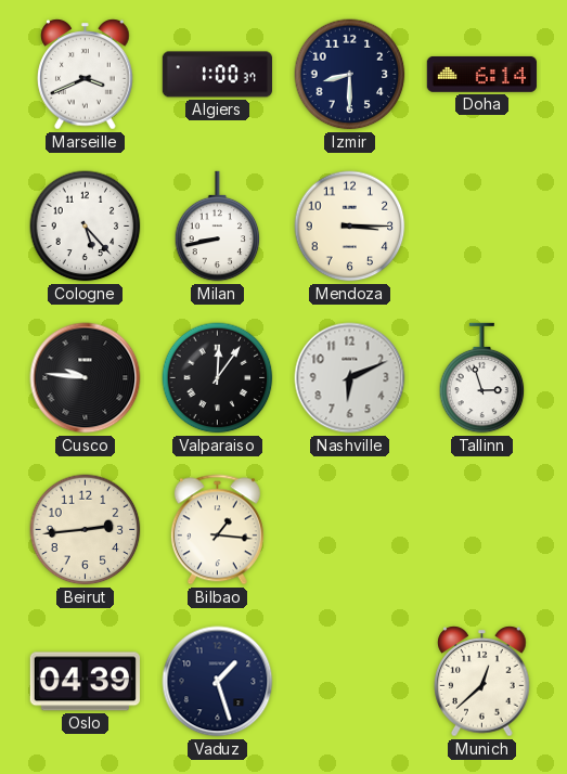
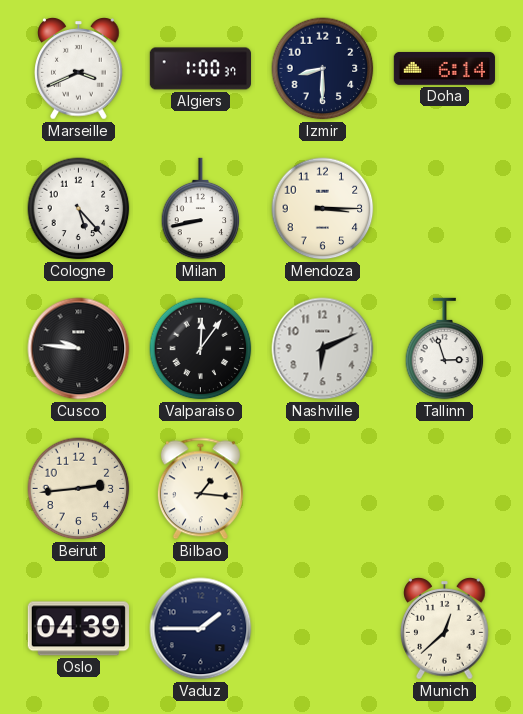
Vaduz: 1:27 -> 1:45
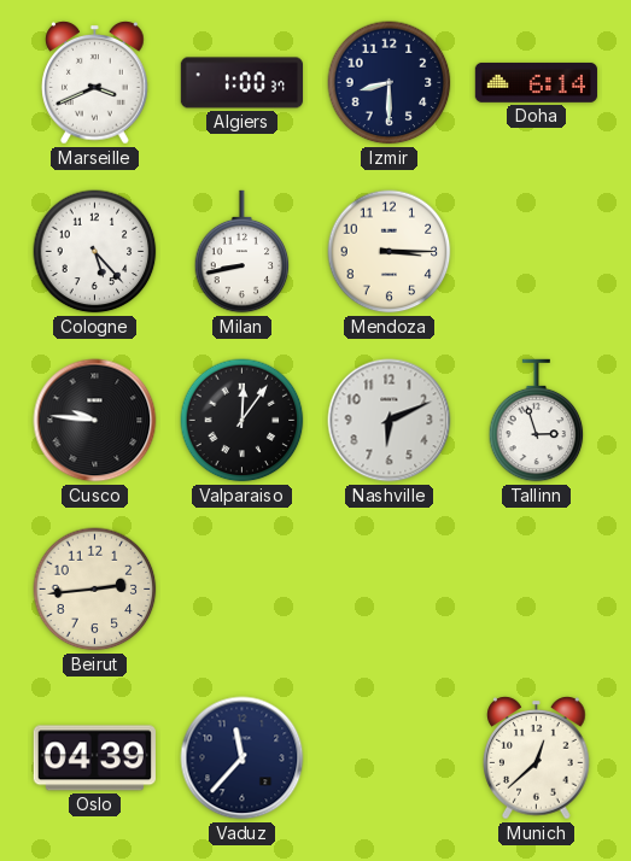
Bilbao: 1:16 -> none
Vaduz: 1:45 -> 11:37
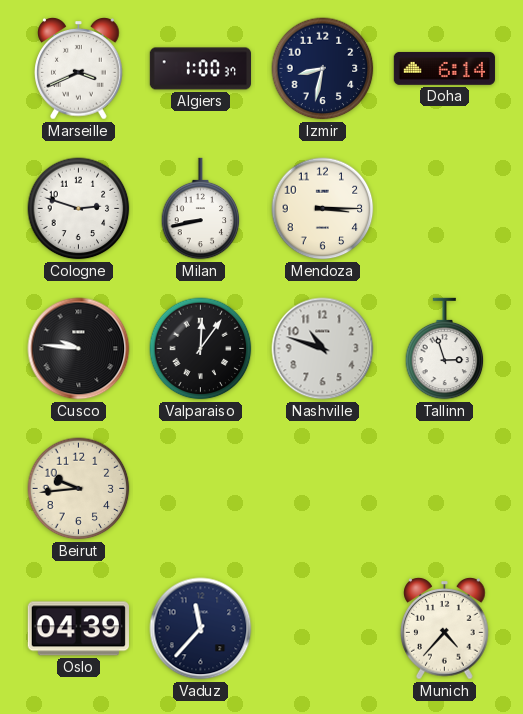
Izmir: 8:30 -> 8:32
Cologne: 5:23 -> 2:48
Nashville: 6:11 -> 10:48
Beirut: 2:44 -> 9:44
Munich: 12:38 -> 4:37
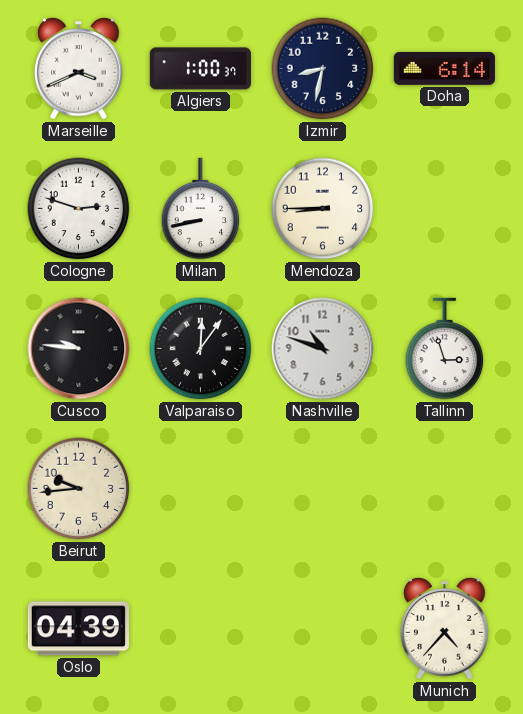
Mendoza: 3:15 -> 8:45
Vaduz: 11:37 -> none
